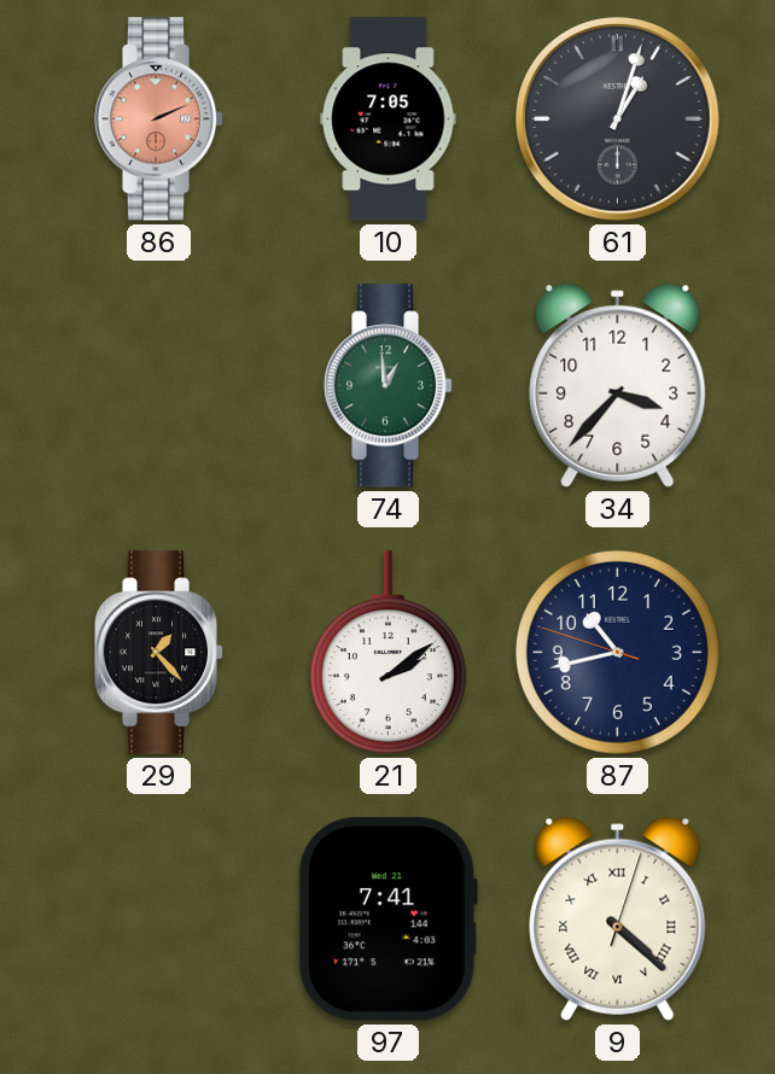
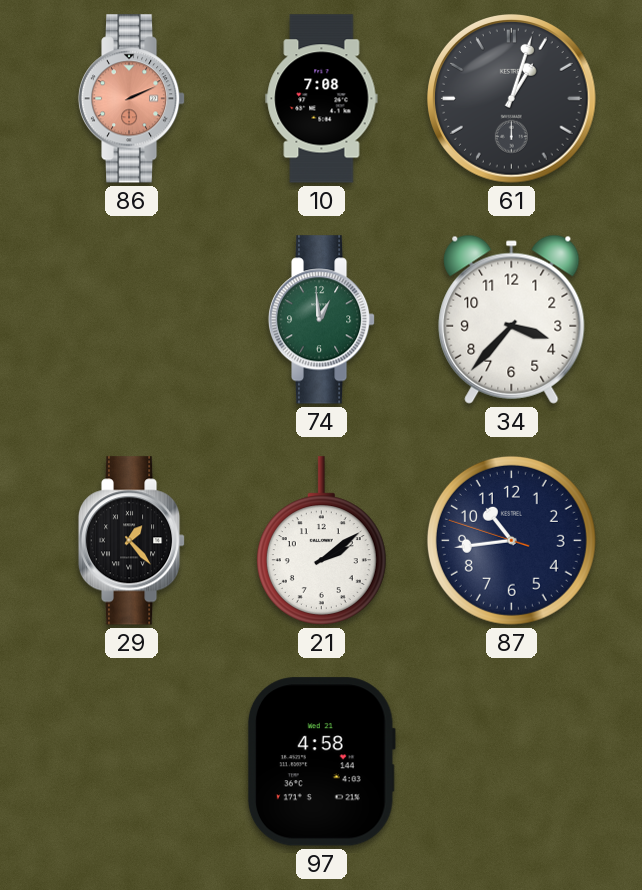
10: 7:05 -> 7:08
87: 10:42 -> 10:43
97: 7:41 -> 4:58
9: 4:22 -> none
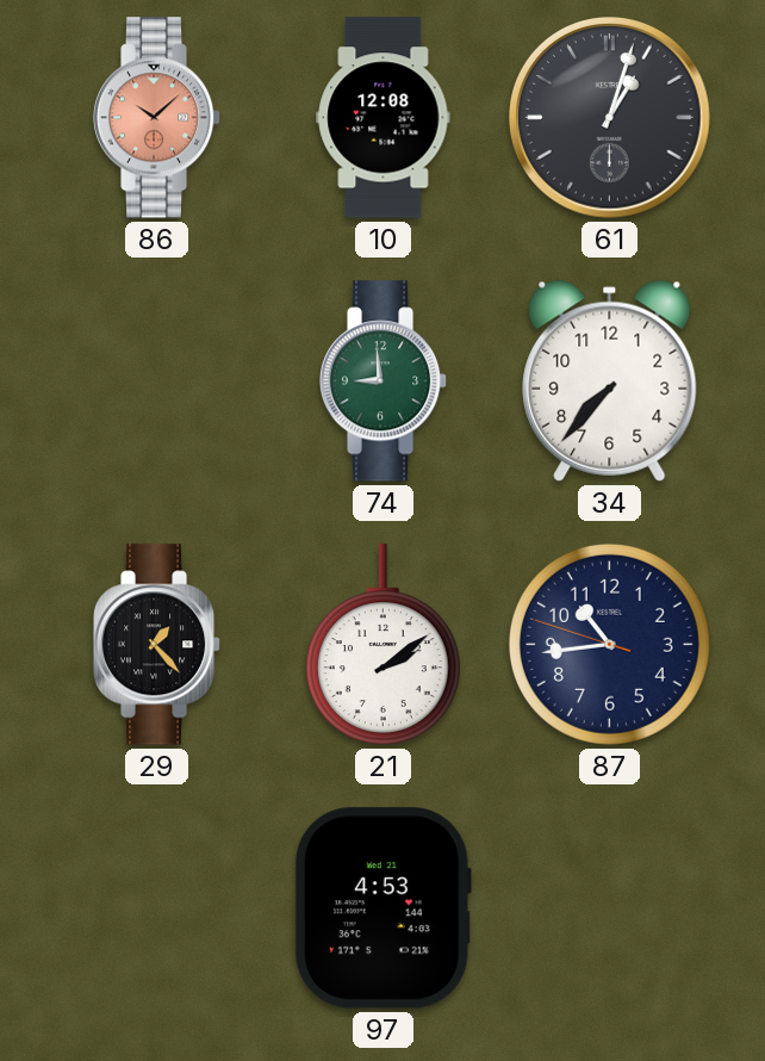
86: 2:11 -> 10:08
10: 7:08 -> 12:08
74: 12:59 -> 8:59
34: 3:37 -> 7:37
97: 4:58 -> 4:53
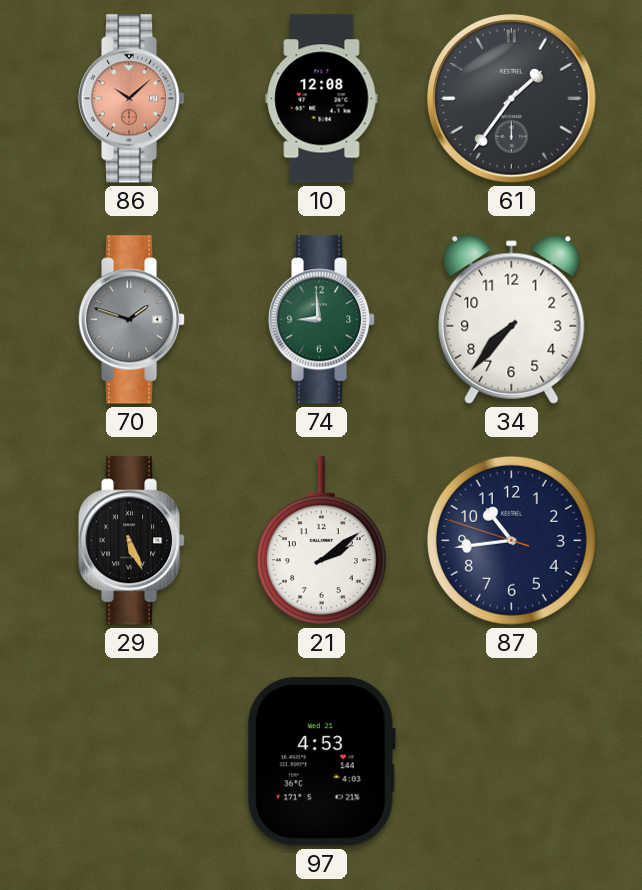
61: 1:03 -> 1:36
70: none -> 1:48
29: 1:23 -> 5:26
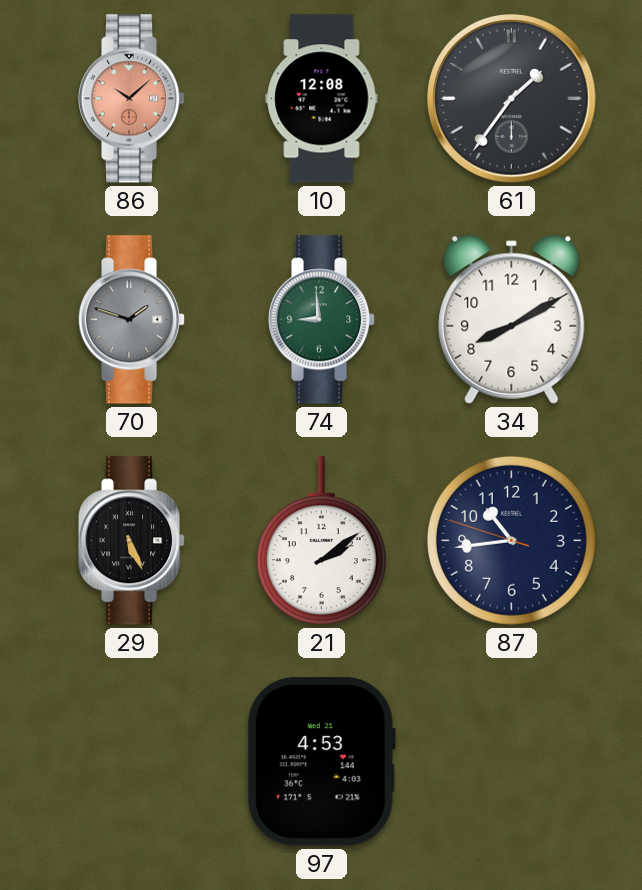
34: 7:37 -> 8:10
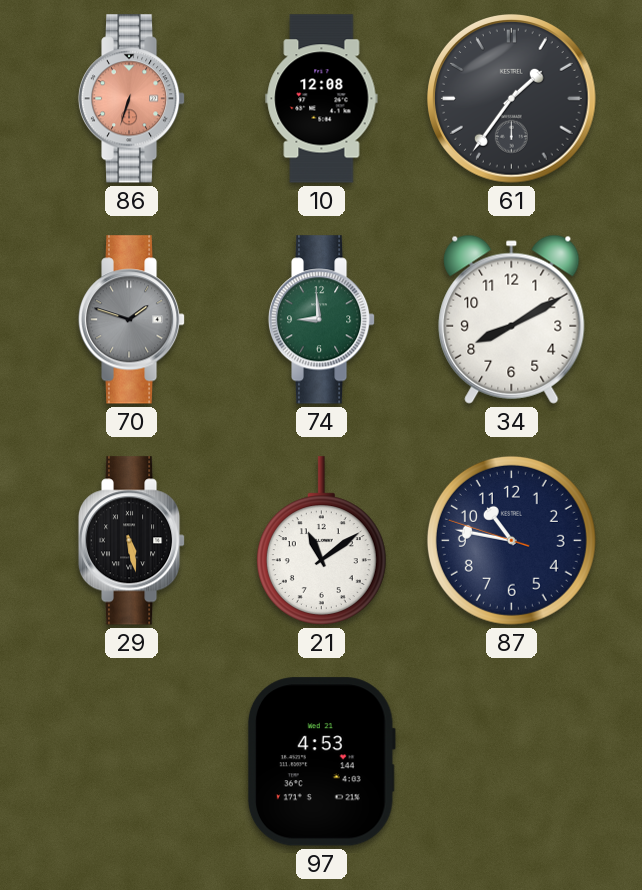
86: 10:08 -> 6:33
29: 5:26 -> 5:28
21: 2:09 -> 11:09
87: 10:43 -> 10:46
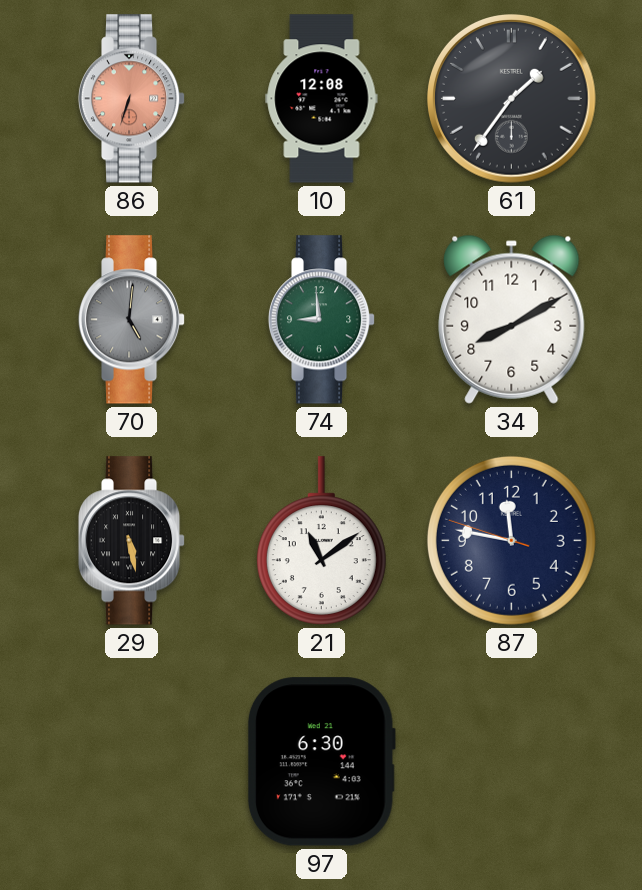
70: 1:48 -> 5:01
87: 10:46 -> 11:46
97: 4:53 -> 6:30
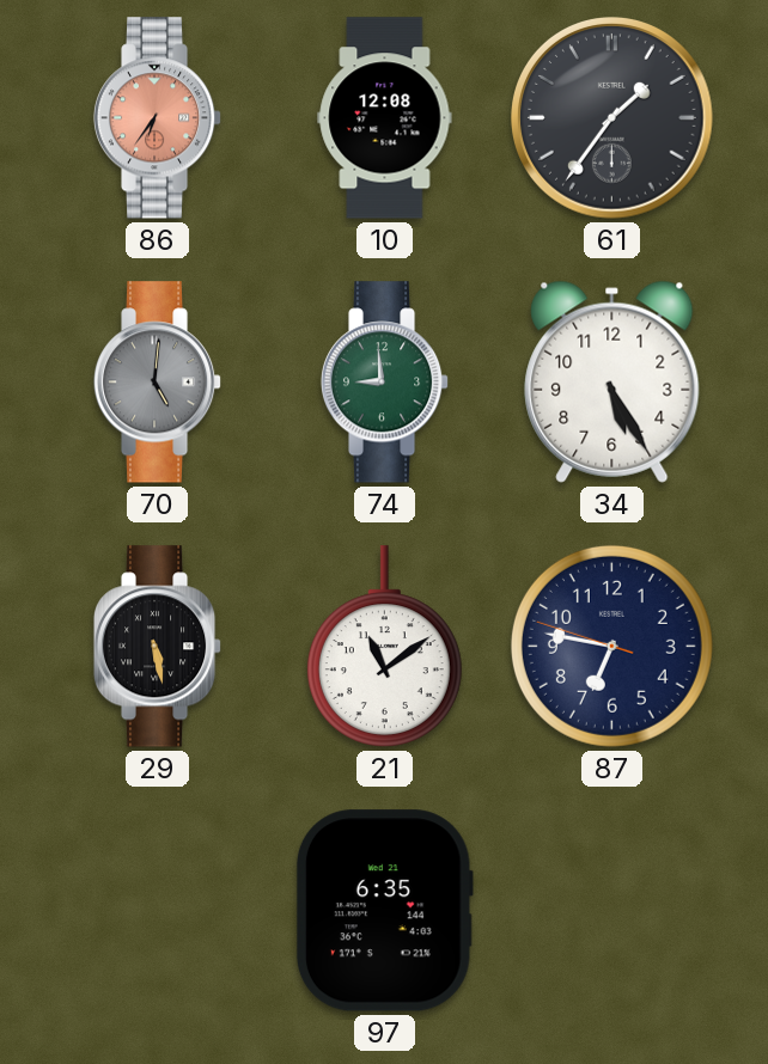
86: 6:33 -> 6:36
34: 8:10 -> 5:25
87: 11:46 -> 6:46
97: 6:30 -> 6:35
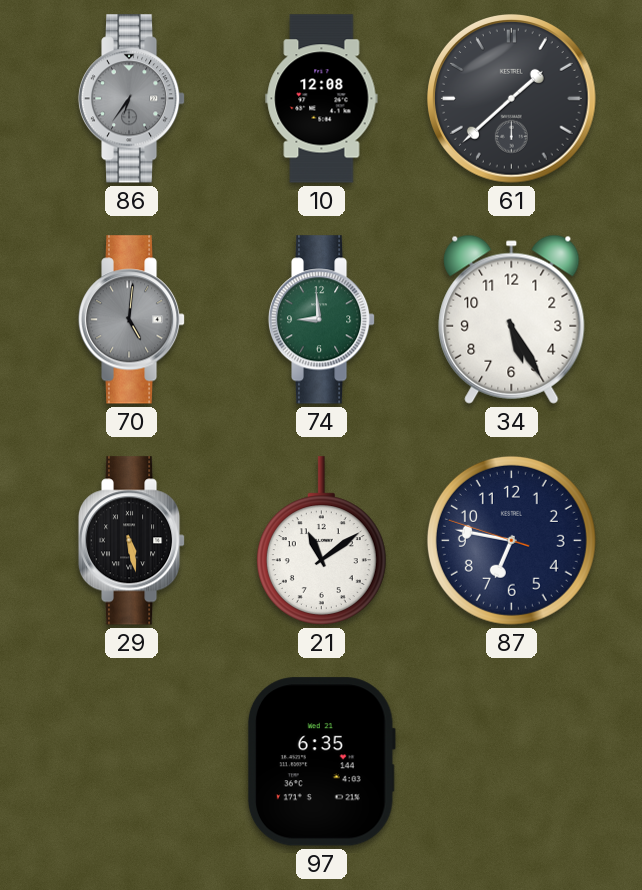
86 dial: salmon -> grey
61: 1:36 -> 1:38
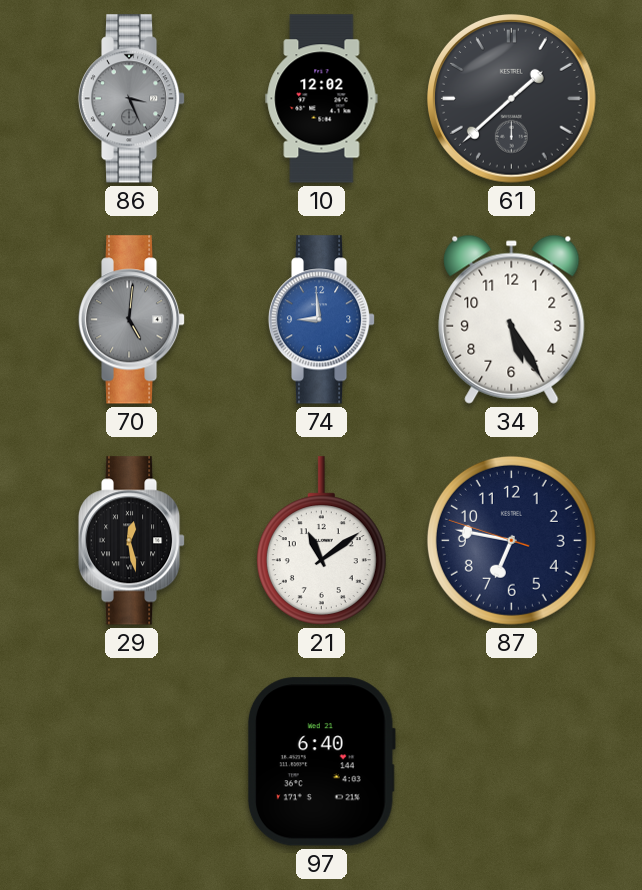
86: 6:36 -> 3:26
10: 12:08 -> 12:02
74 dial: green -> blue
29: 5:28 -> 12:28
97: 6:35 -> 6:40
